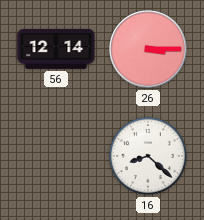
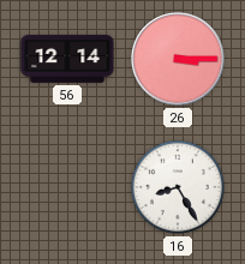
16: 8:22 -> 8:25
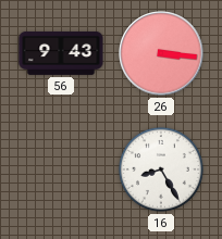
56: 12:14 -> 9:43
26: 3:15 -> 3:16
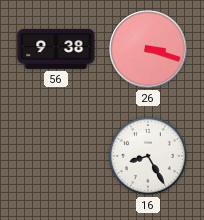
56: 9:43 -> 9:38
26: 3:16 -> 3:18
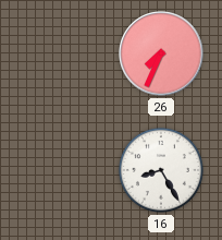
56: 9:38 -> none
26: 3:18 -> 7:34
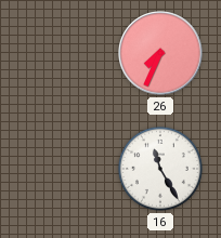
16: 8:25 -> 11:25
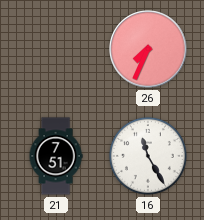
21: none -> 7:51
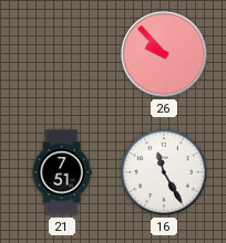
26: 7:34 -> 9:53
